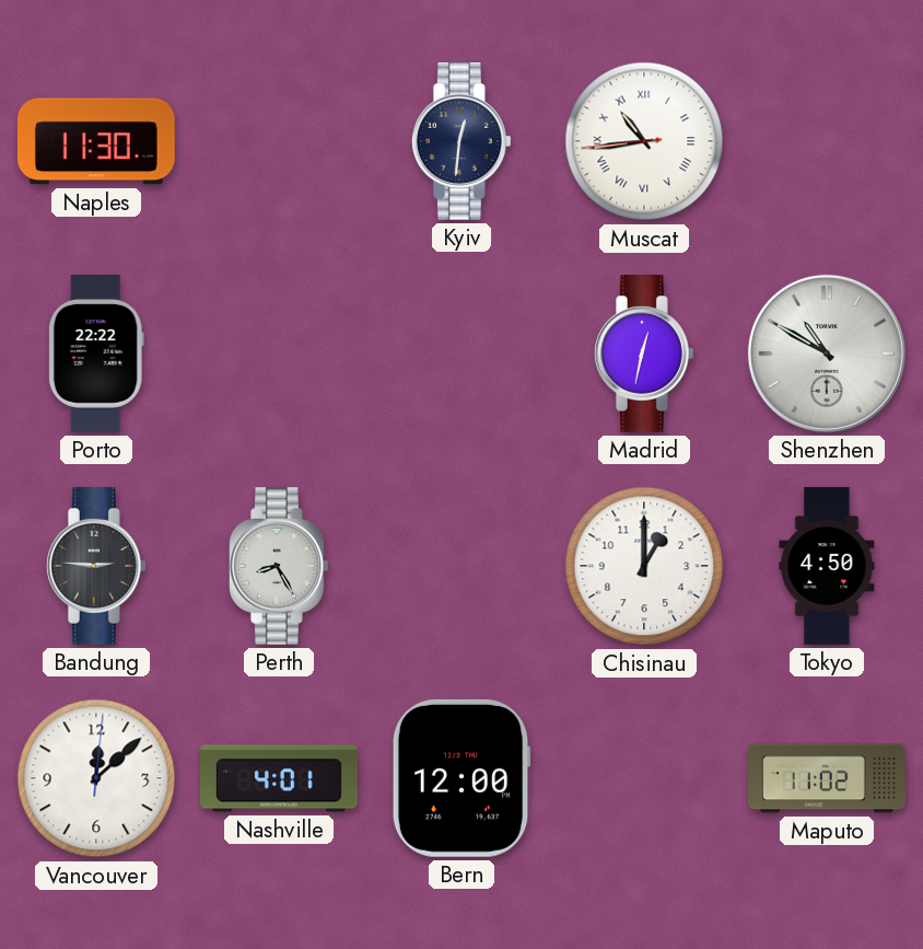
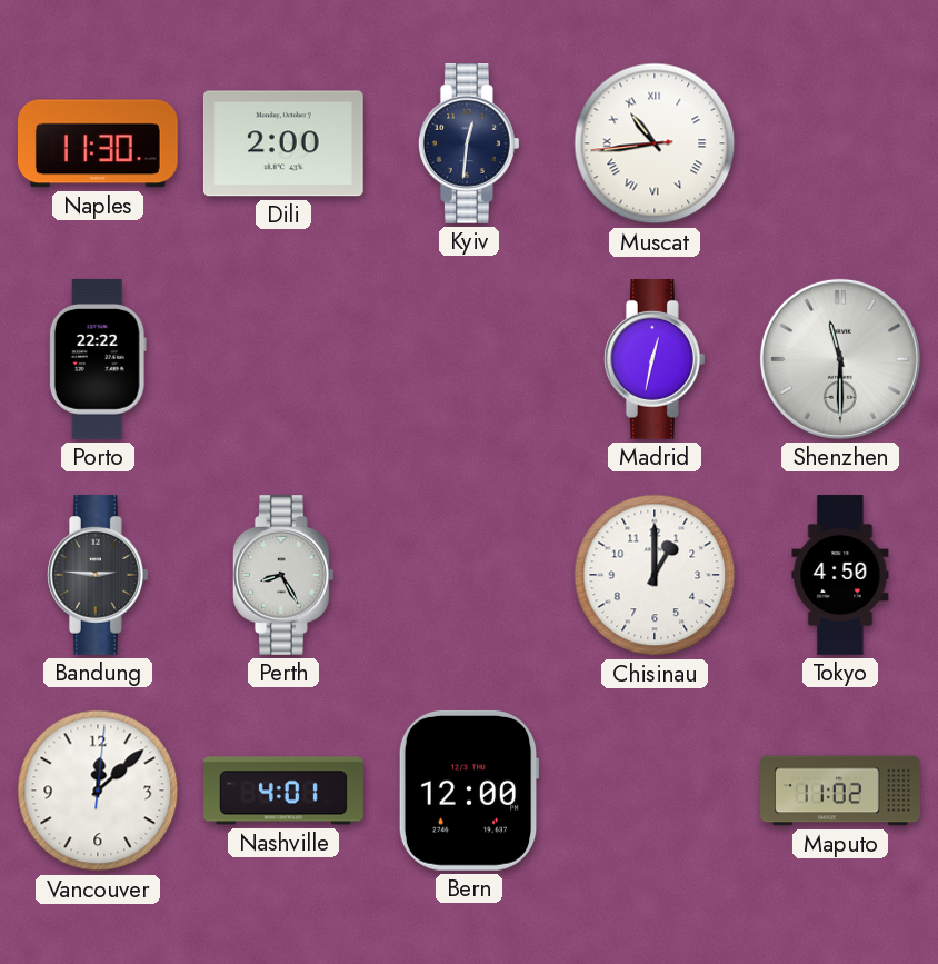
Dili: none -> 2:00
Shenzhen: 10:50 -> 11:30
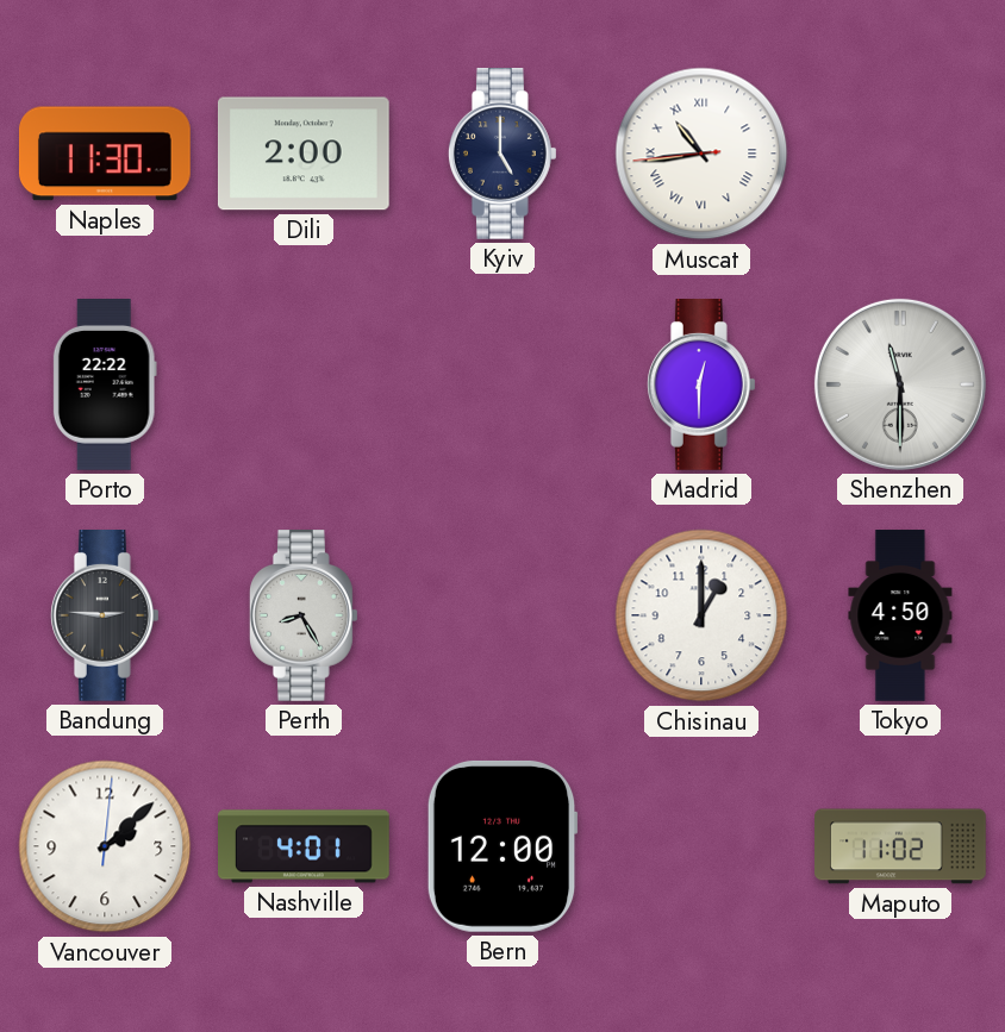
Kyiv: 12:31 -> 5:00
Madrid: 12:32 -> 12:30
Vancouver: 12:08 -> 2:08
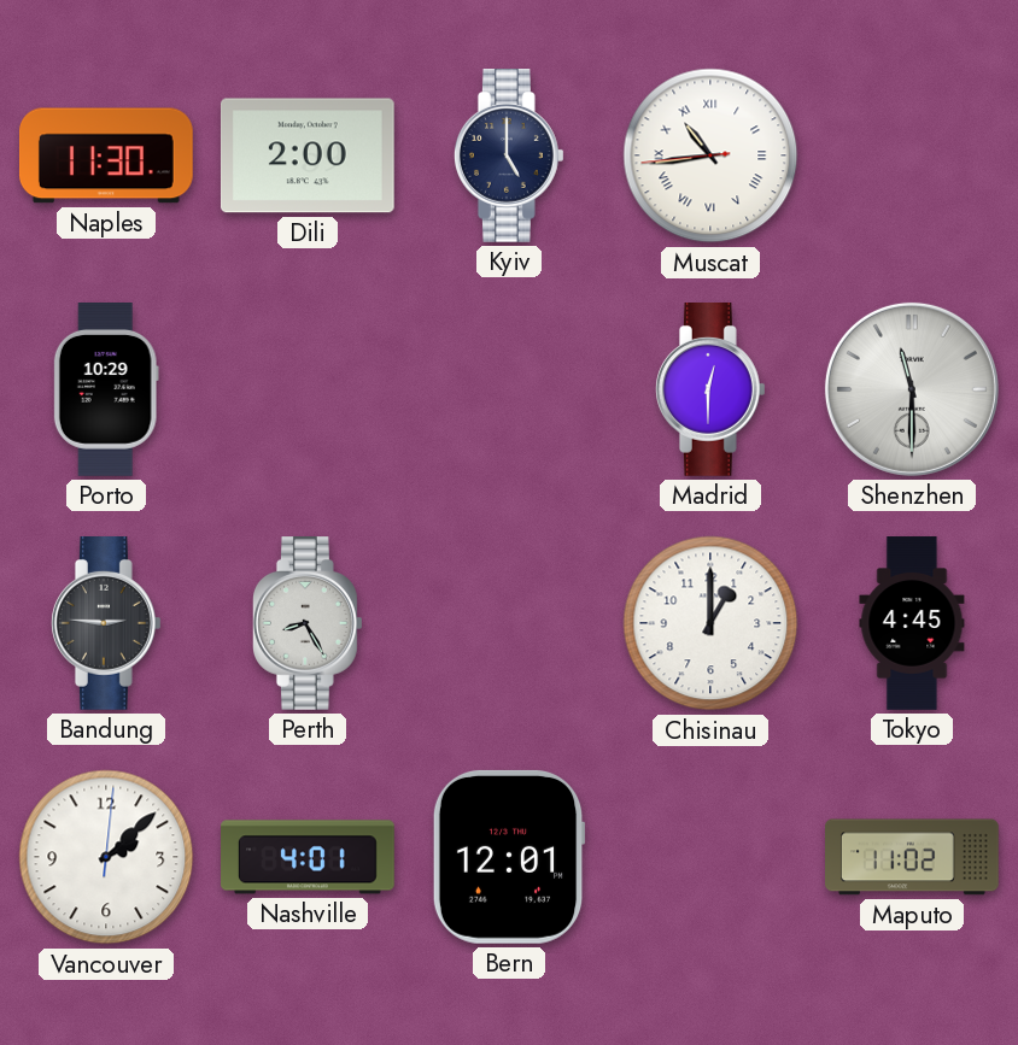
Porto: 22:22 -> 10:29
Tokyo: 4:50 -> 4:45
Bern: 12:00 -> 12:01
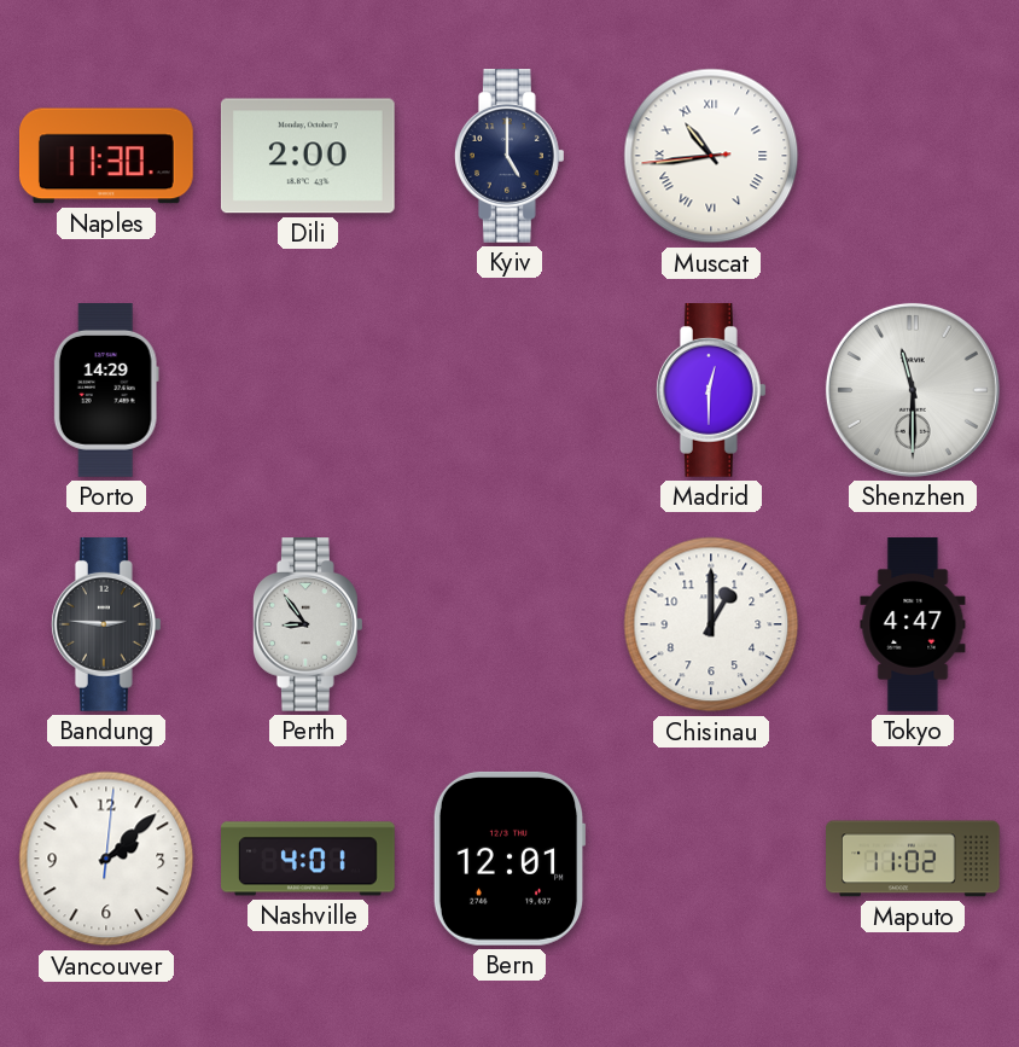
Porto: 10:29 -> 14:29
Perth: 8:25 -> 8:54
Tokyo: 4:45 -> 4:47
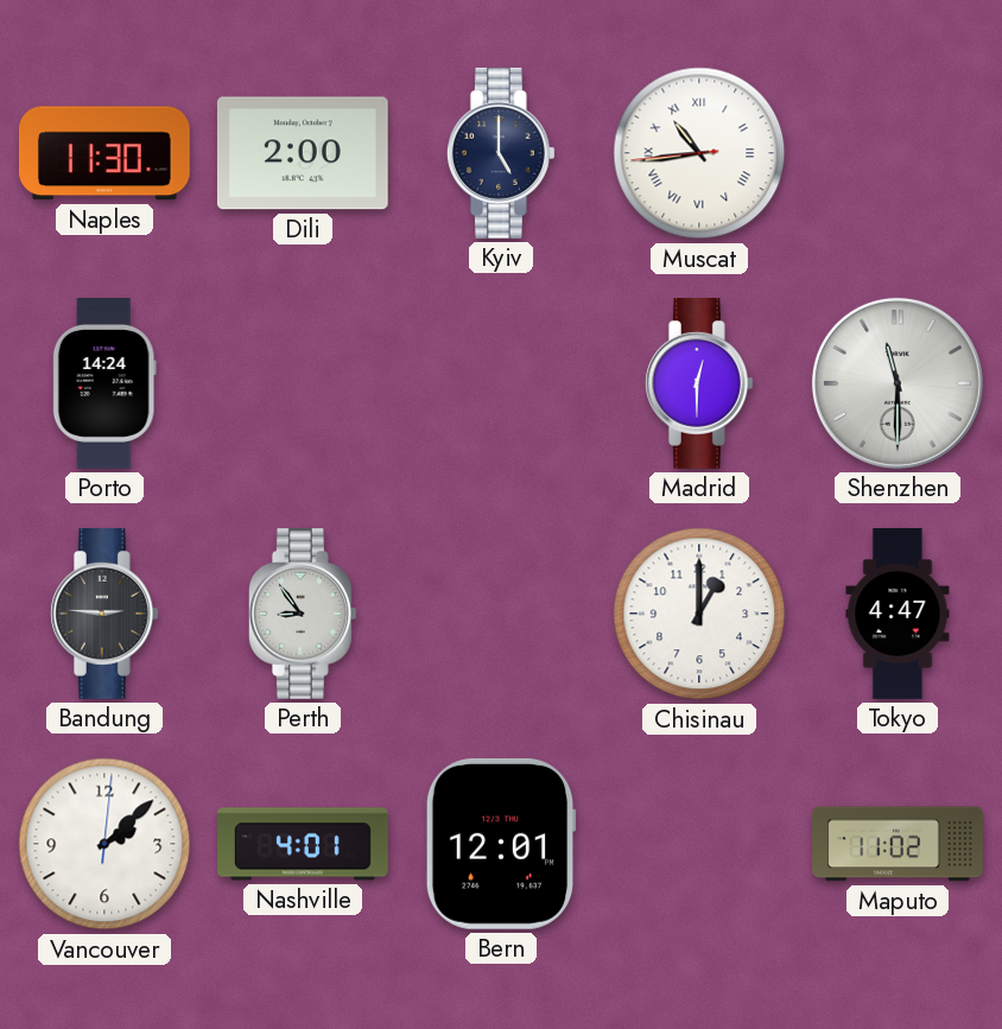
Porto: 14:29 -> 14:24
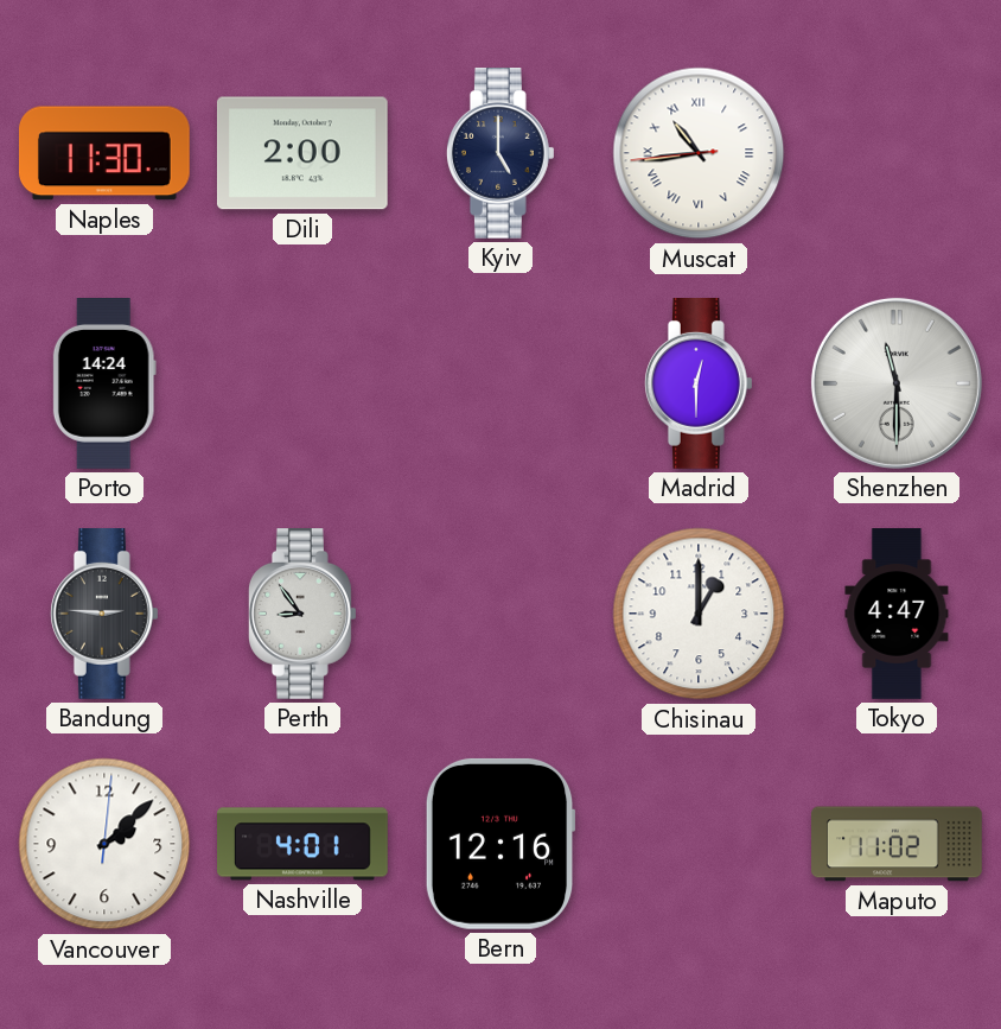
Bern: 12:01 -> 12:16
